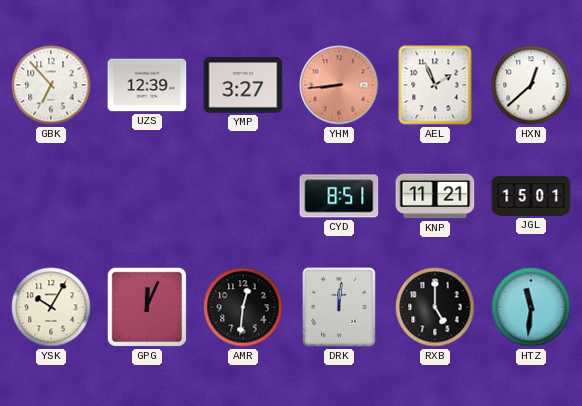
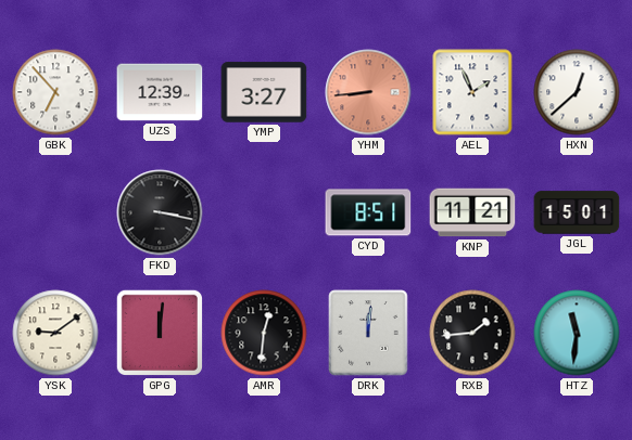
FKD: none -> 3:17
YSK: 10:05 -> 9:09
GPG: 12:04 -> 12:01
RXB: 5:00 -> 1:44
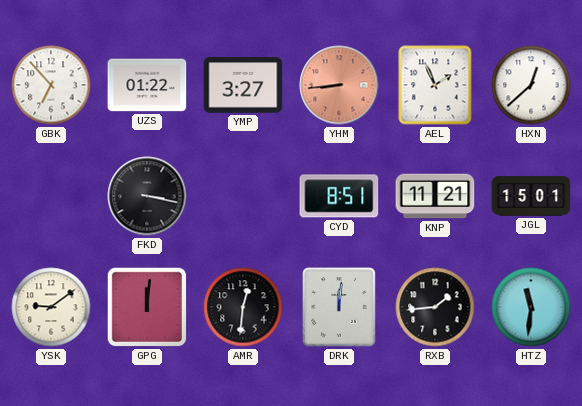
UZS: 12:39 -> 01:22
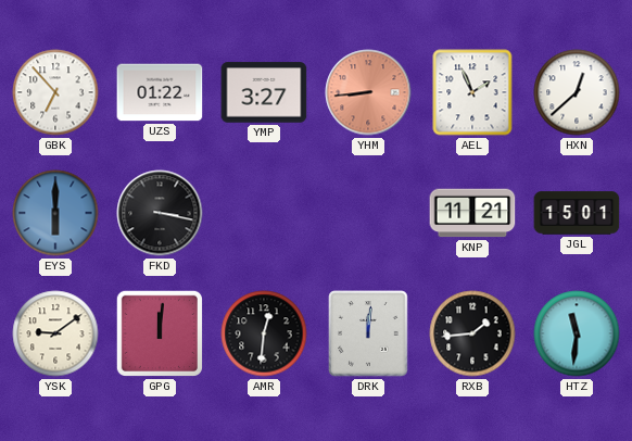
EYS: none -> 6:00
CYD: 8:51 -> none
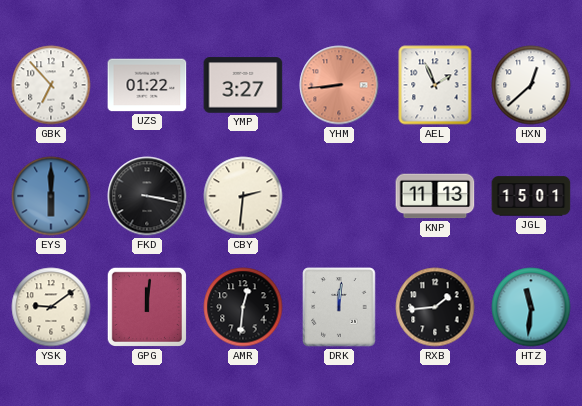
CBY: none -> 2:31
KNP: 11:21 -> 11:13
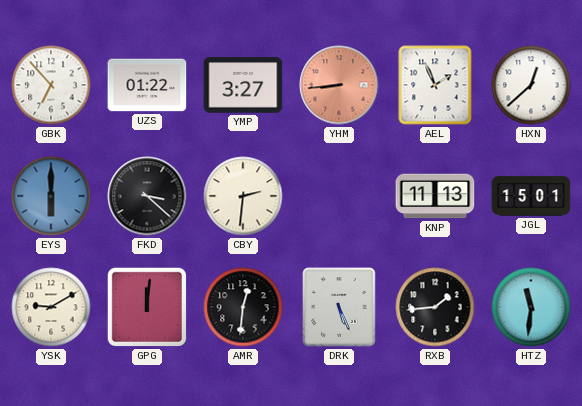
FKD: 3:17 -> 3:22
YSK: 9:09 -> 9:10
DRK: 12:01 -> 5:26
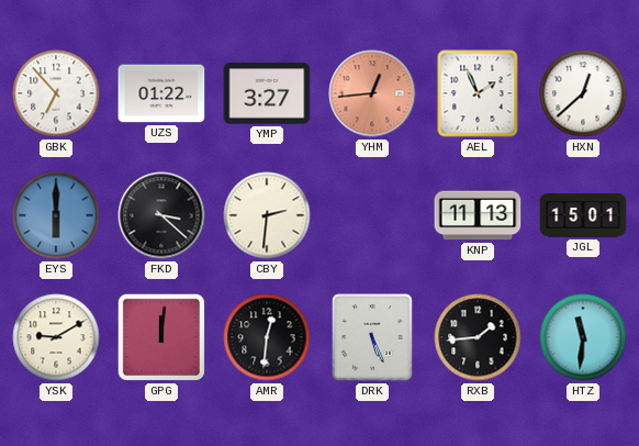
YHM: 8:44 -> 12:44
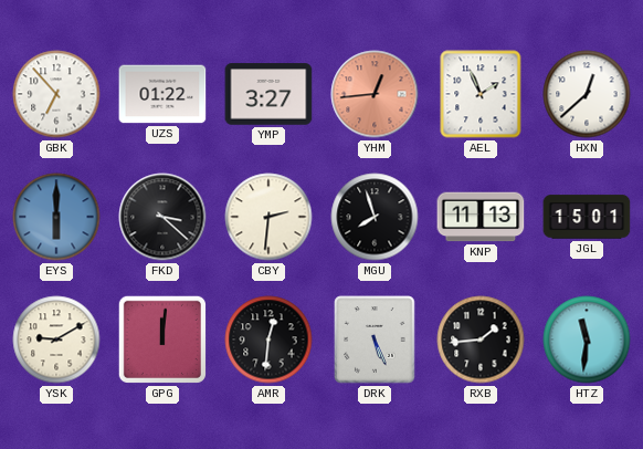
MGU: none -> 7:57
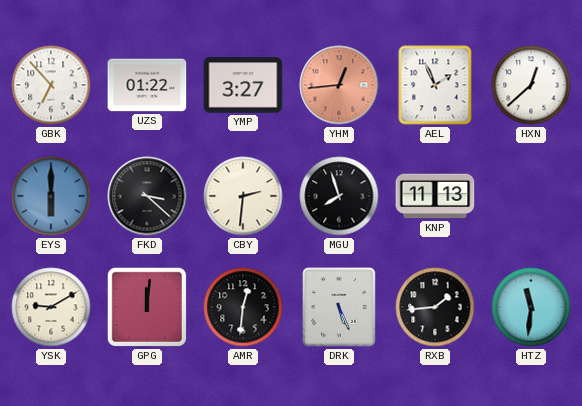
JGL: 15:01 -> none
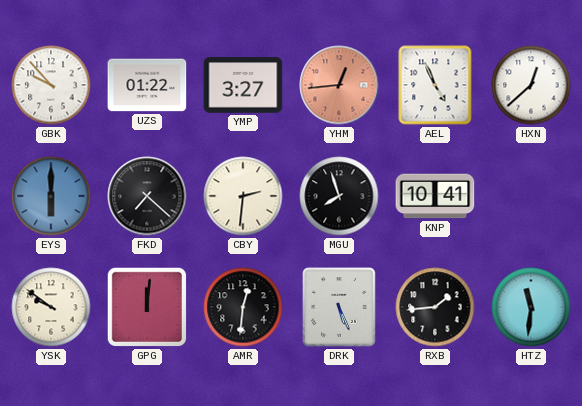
GBK: 6:53 -> 9:53
AEL: 1:56 -> 4:56
FKD: 3:22 -> 7:22
KNP: 11:13 -> 10:41
YSK: 9:10 -> 9:51
